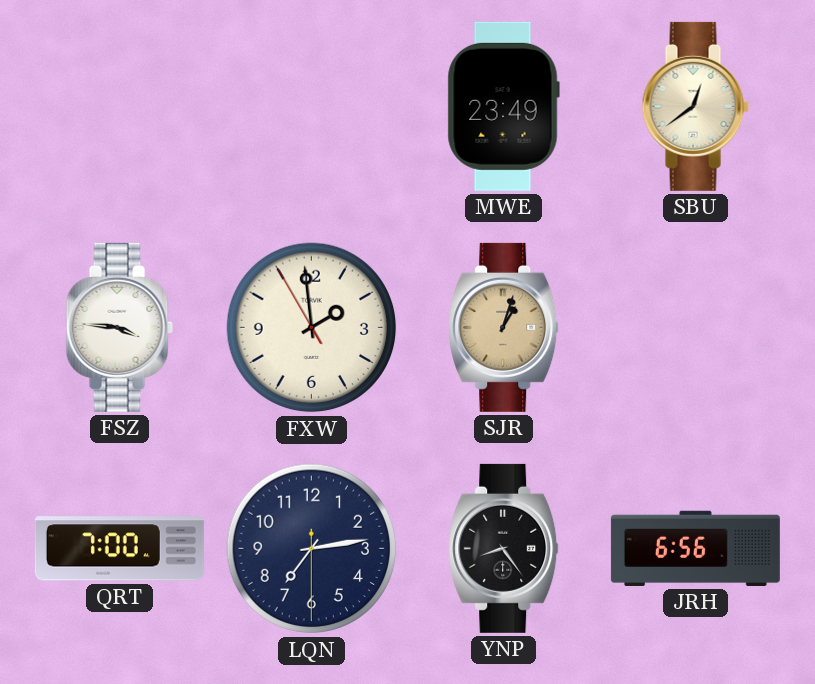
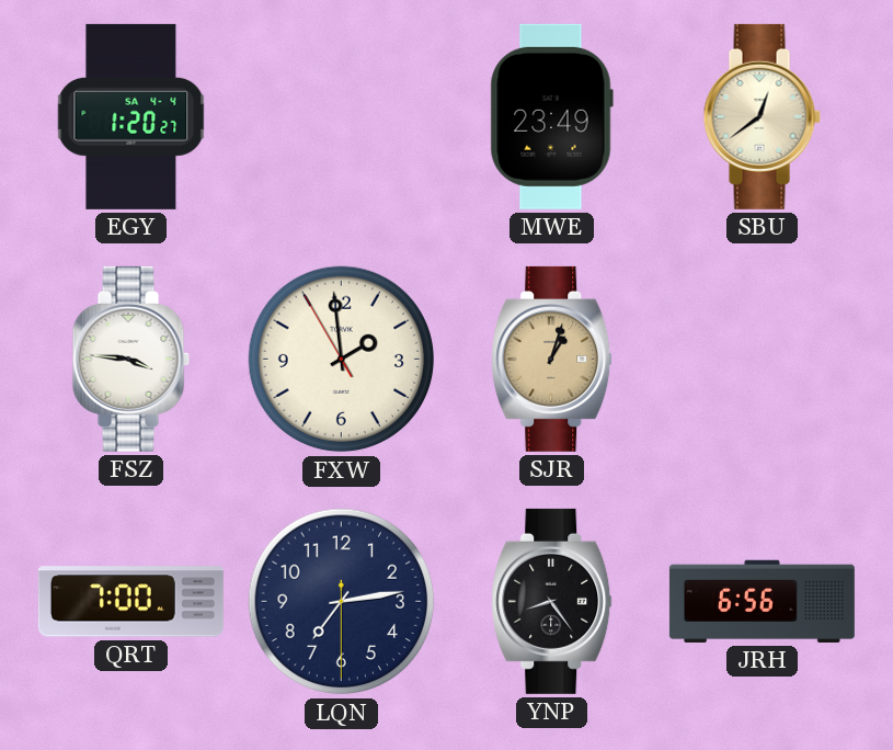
EGY: none -> 1:20
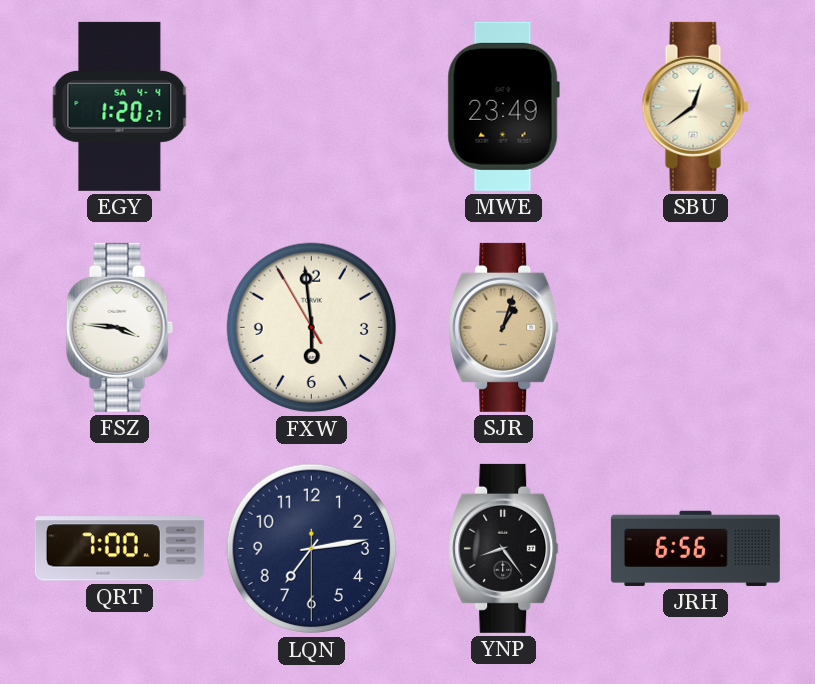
FXW: 1:58 -> 5:58
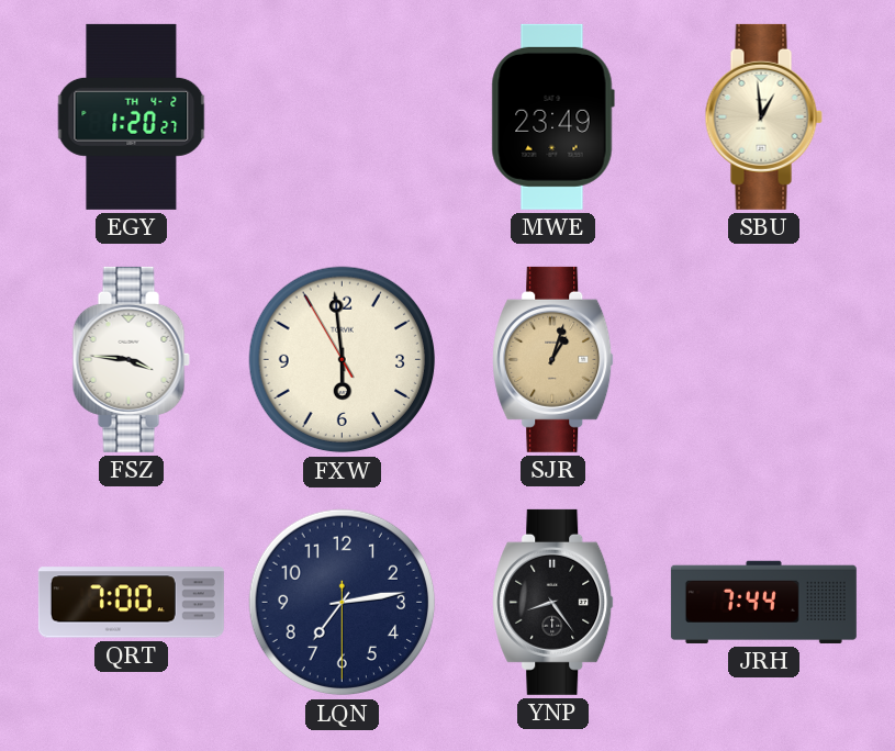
EGY date: SA 4-4 -> TH 4-2
SBU: 12:39 -> 12:59
JRH: 6:56 -> 7:44
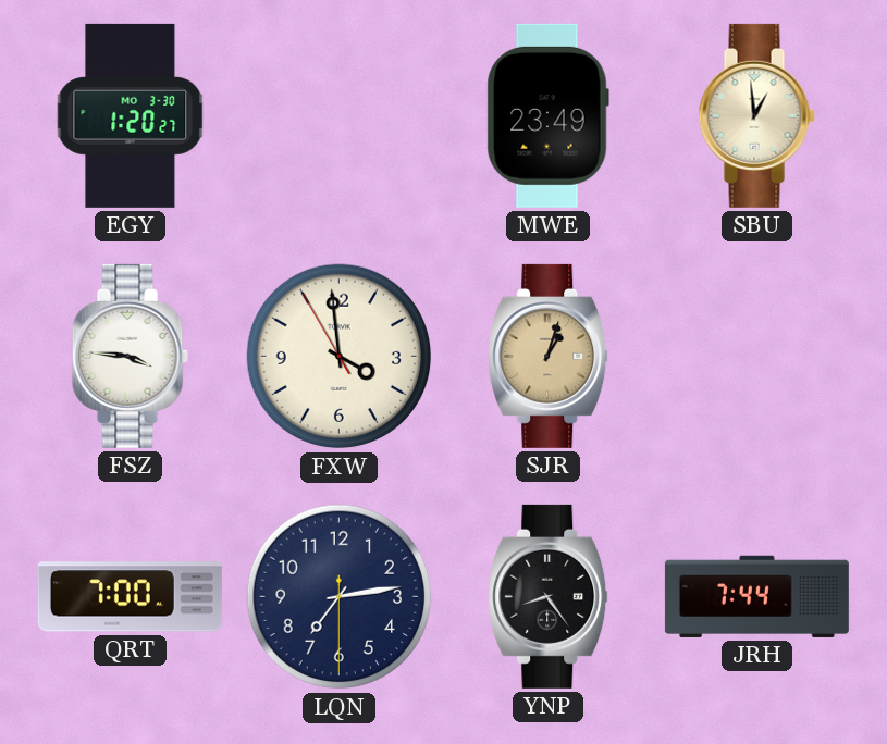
EGY date: TH 4-2 -> MO 3-30
FXW: 5:58 -> 3:58
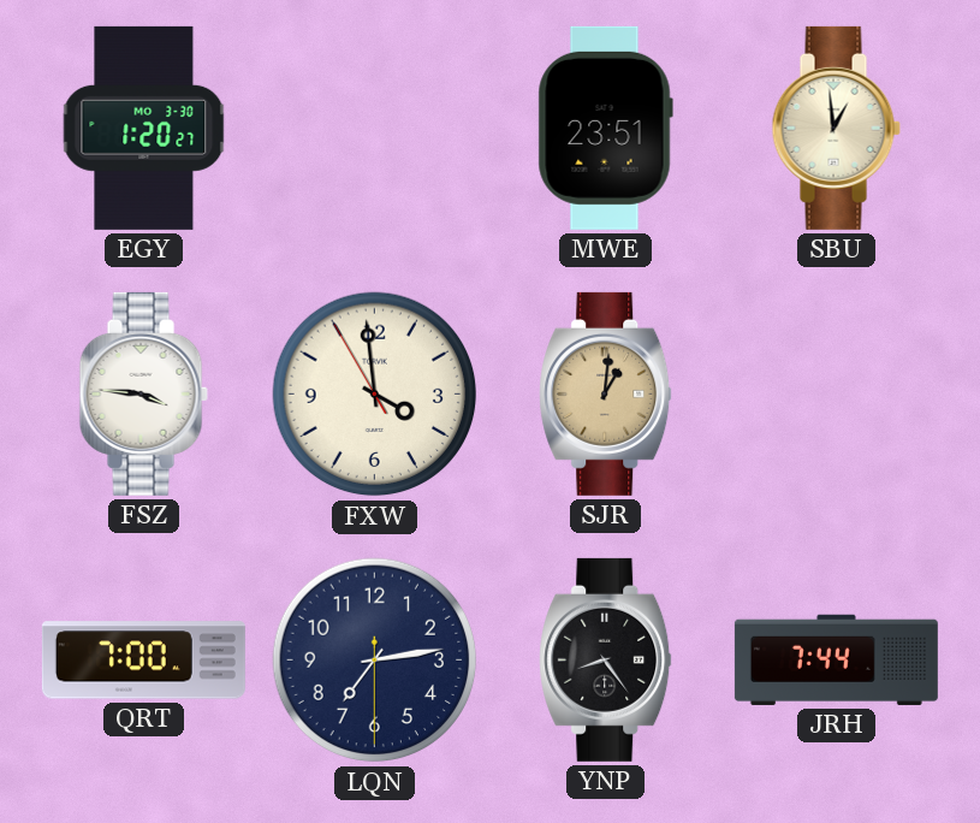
MWE: 23:49 -> 23:51
SJR: 1:03 -> 1:01
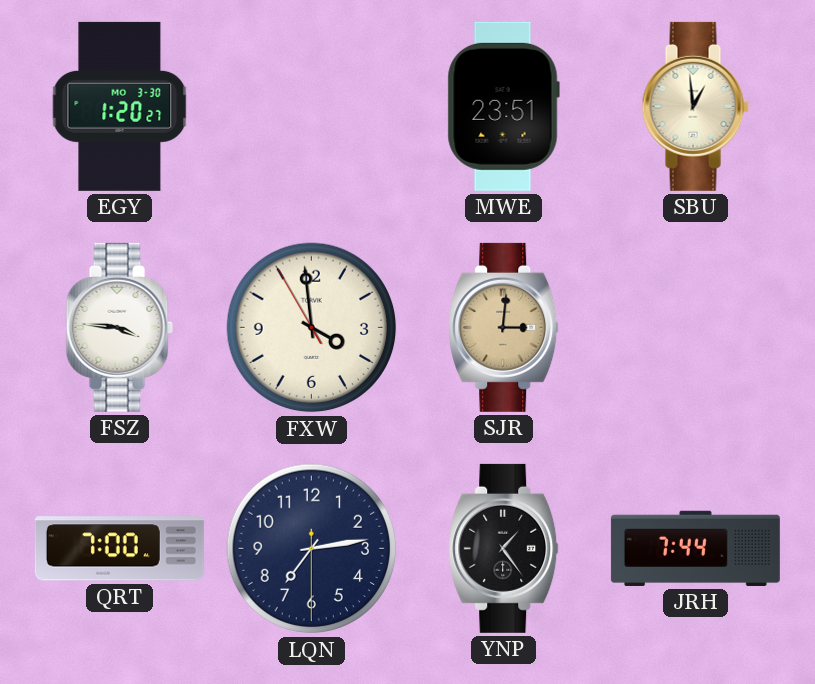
SJR: 1:01 -> 3:01
YNP: 8:24 -> 1:24
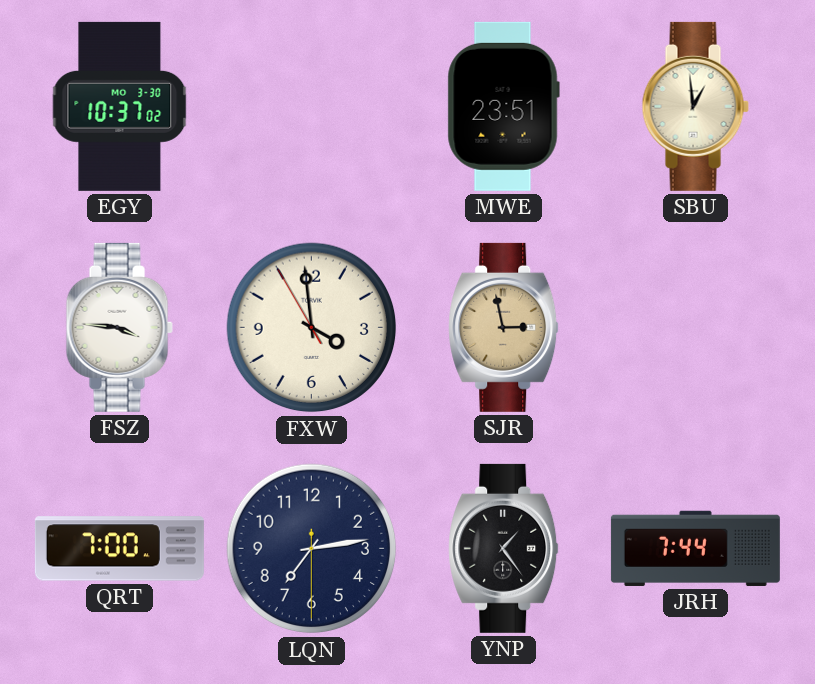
EGY: 1:20 -> 10:37
SJR: 3:01 -> 2:58
